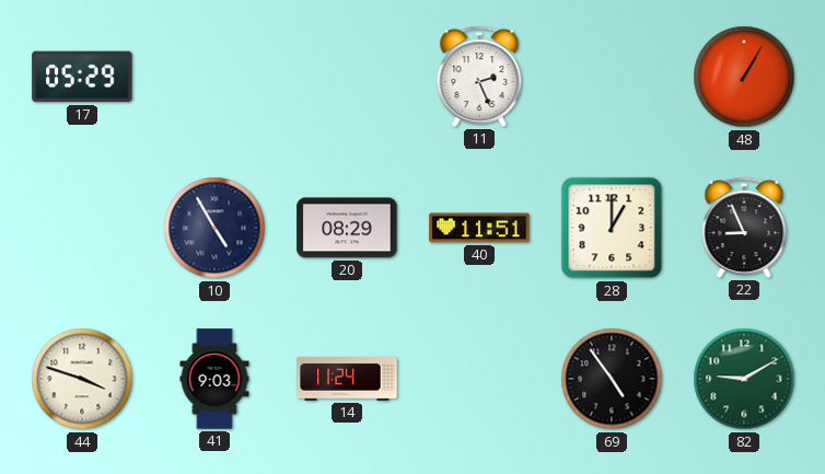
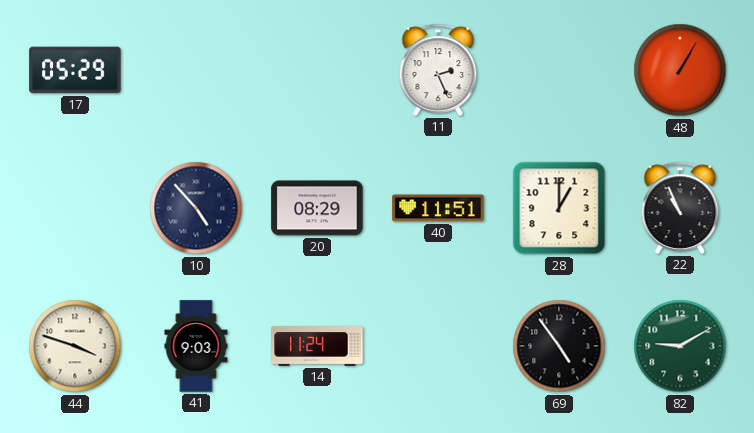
10: 4:55 -> 4:53
22: 8:56 -> 10:56
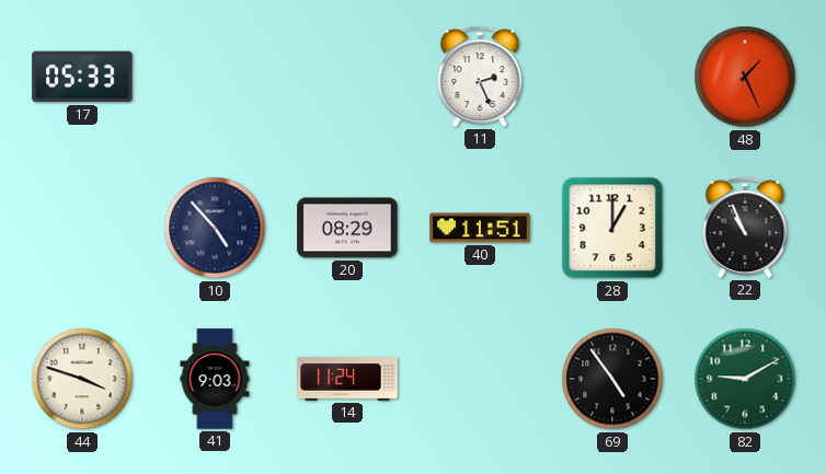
17: 05:29 -> 05:33
48: 1:05 -> 1:26
